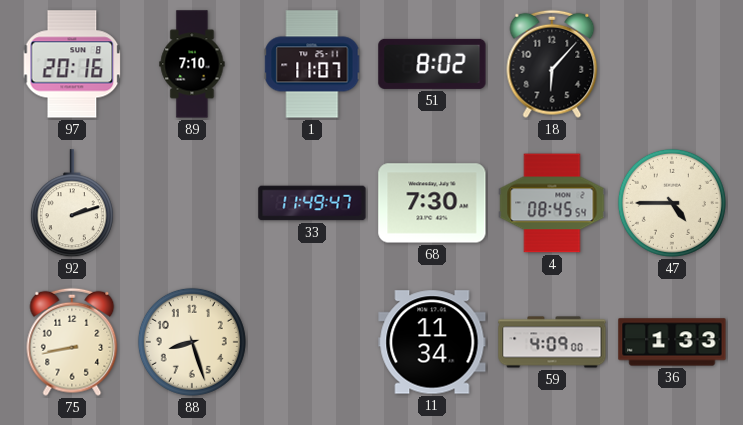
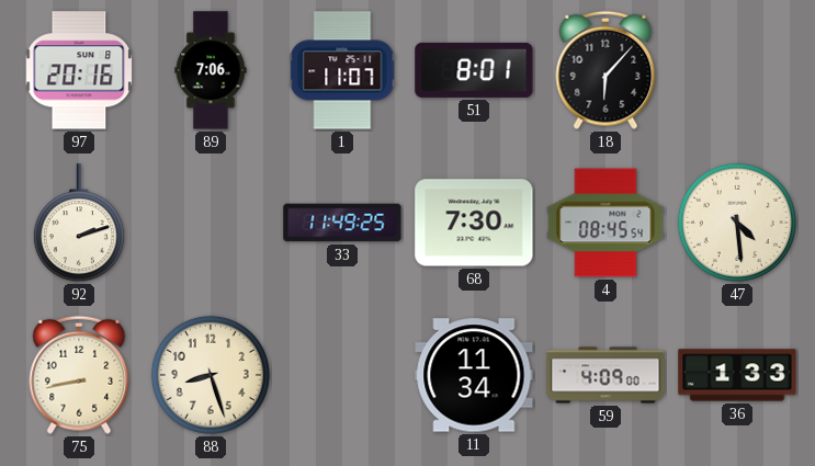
89: 7:10 -> 7:06
51: 8:02 -> 8:01
33: 11:49:47 -> 11:49:25
47: 4:45 -> 4:29
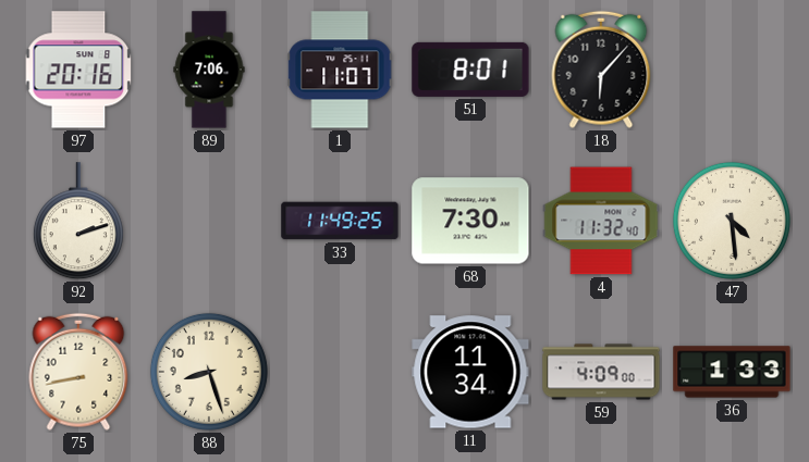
4: 08:45 -> 11:32
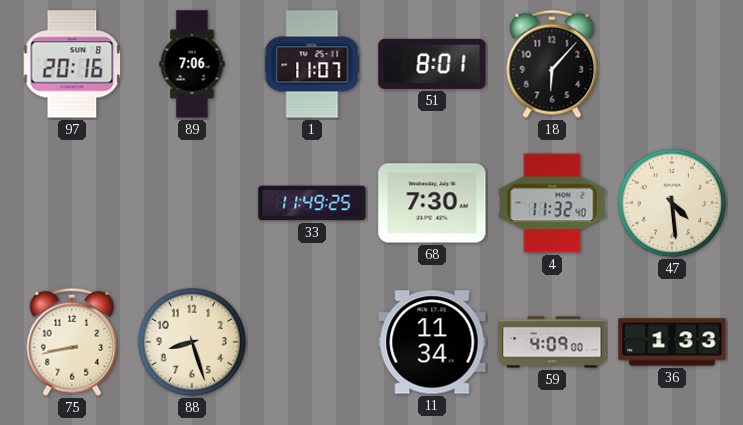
92: 2:12 -> none
